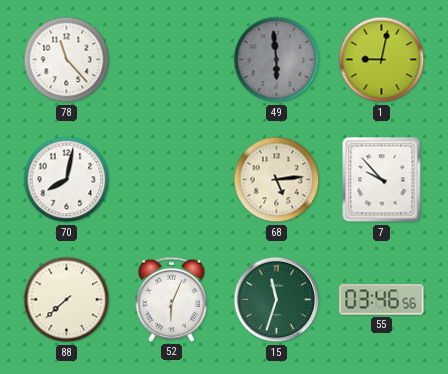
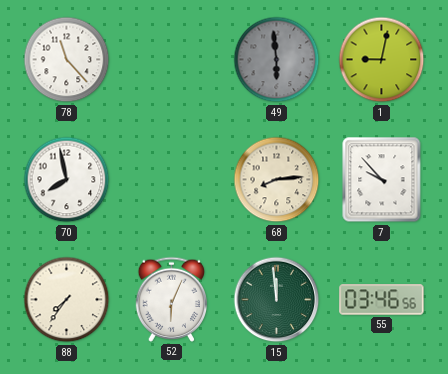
70: 8:02 -> 7:58
68: 5:14 -> 8:14
88: 7:38 -> 7:36
15: 11:33 -> 11:59
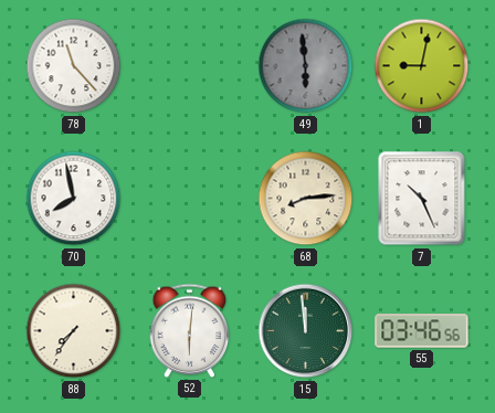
7: 9:53 -> 10:26
52: 6:04 -> 6:01
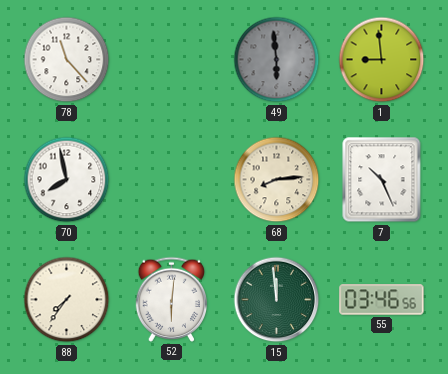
1: 9:02 -> 8:59
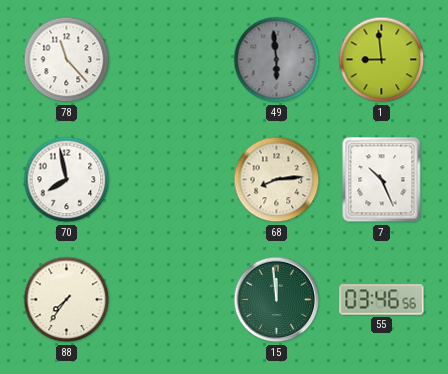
52: 6:01 -> none
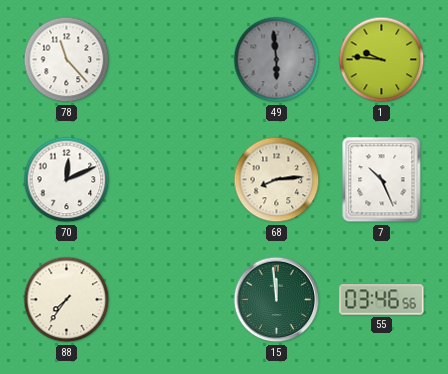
1: 8:59 -> 9:46
70: 7:58 -> 12:11
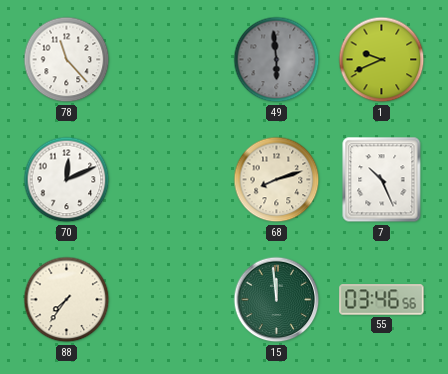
1: 9:46 -> 9:41
68: 8:14 -> 8:12
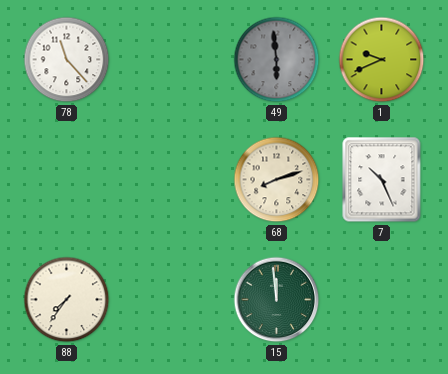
70: 12:11 -> none
55: 03:46 -> none
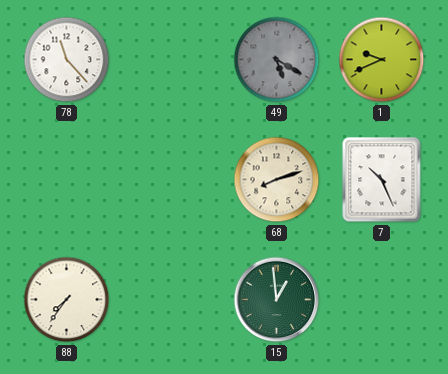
49: 5:59 -> 5:20
15: 11:59 -> 12:59
